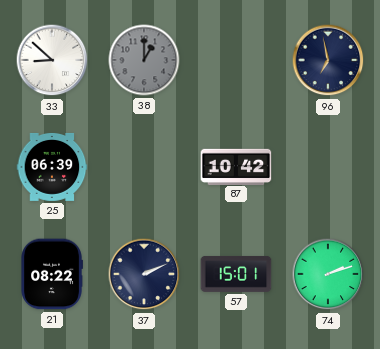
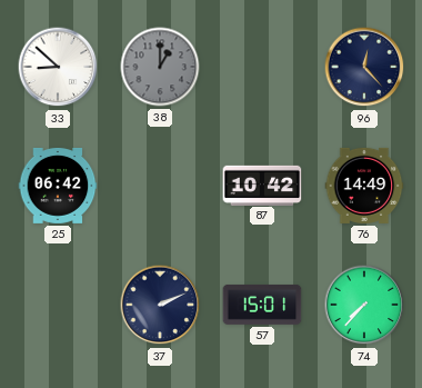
96: 6:58 -> 12:23
25: 06:39 -> 06:42
76: none -> 14:49
21: 08:22 -> none
74: 2:12 -> 7:37
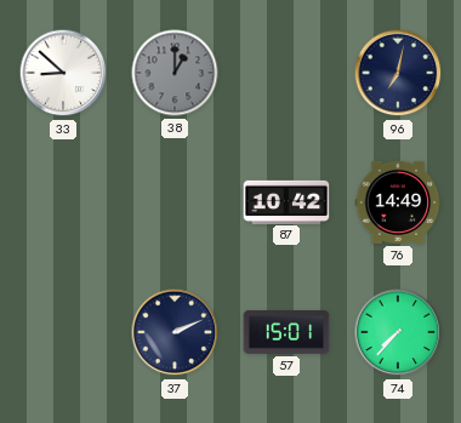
96: 12:23 -> 7:02
25: 06:42 -> none
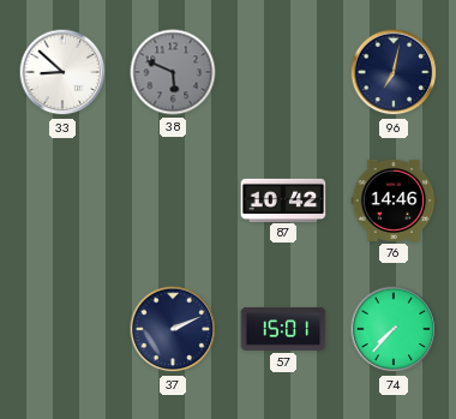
38: 1:00 -> 5:49
76: 14:49 -> 14:46
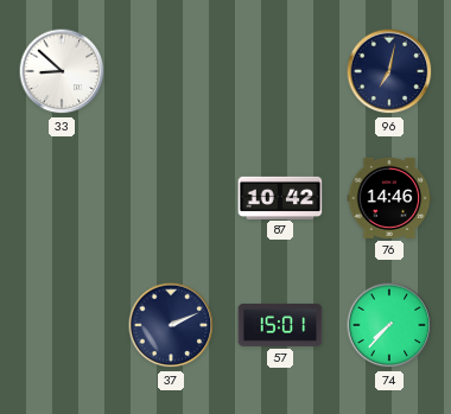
38: 5:49 -> none
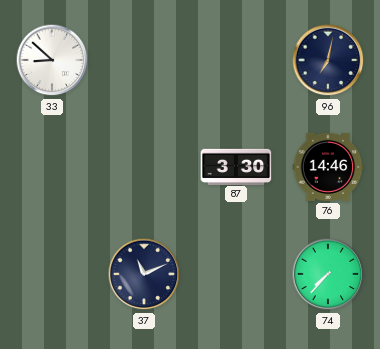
87: 10:42 -> 3:30
37: 2:11 -> 11:11
57: 15:01 -> none
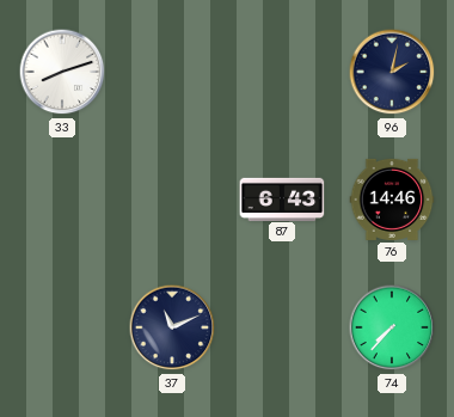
33: 8:52 -> 8:12
96: 7:02 -> 2:02
87: 3:30 -> 6:43
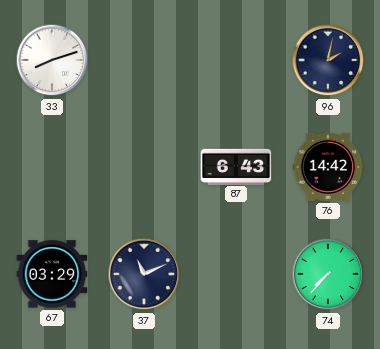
76: 14:46 -> 14:42
67: none -> 03:29
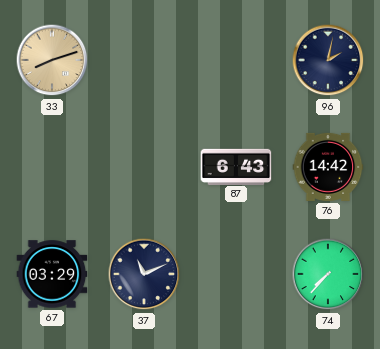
33 dial: white -> champagne
